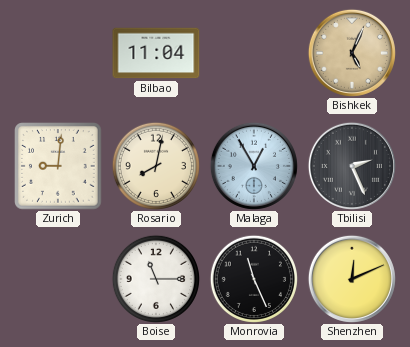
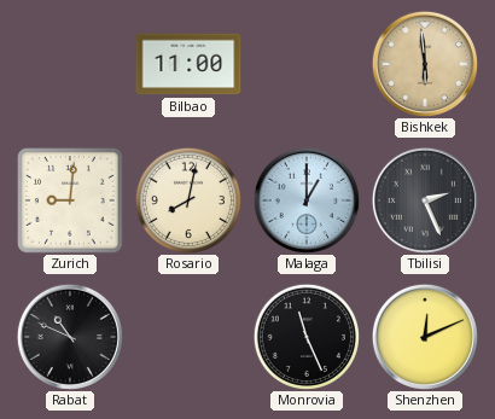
Bilbao: 11:04 -> 11:00
Bishkek: 5:04 -> 5:59
Malaga: 12:55 -> 1:00
Rabat: none -> 10:49
Boise: 11:15 -> none
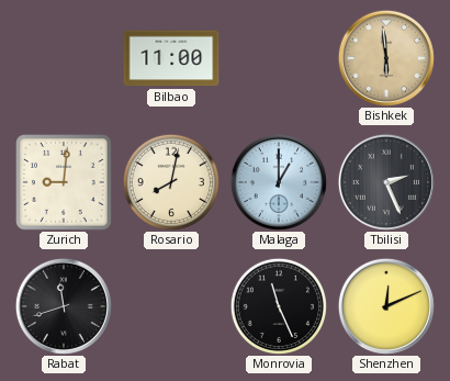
Rabat: 10:49 -> 11:42
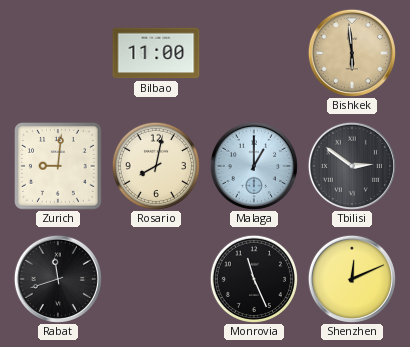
Tbilisi: 2:26 -> 2:51
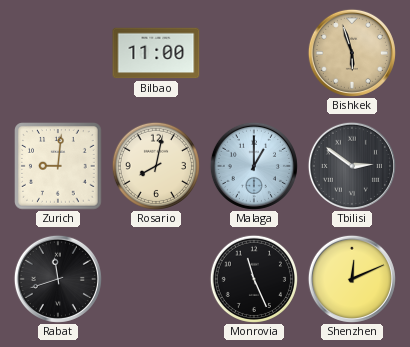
Bishkek: 5:59 -> 5:57
